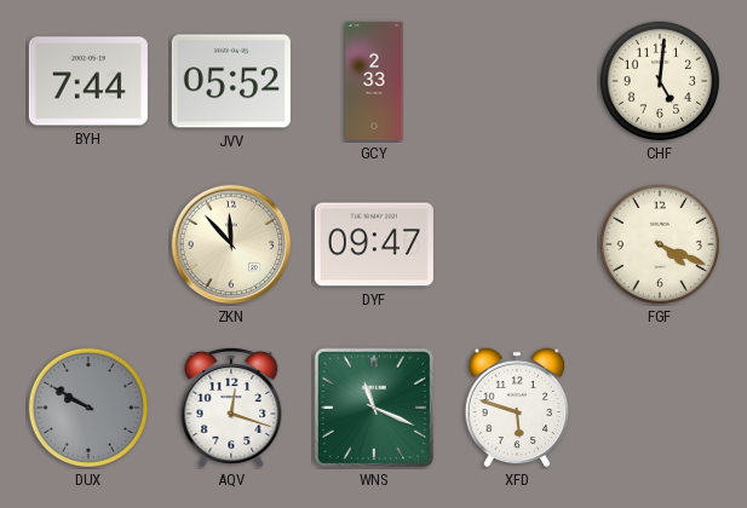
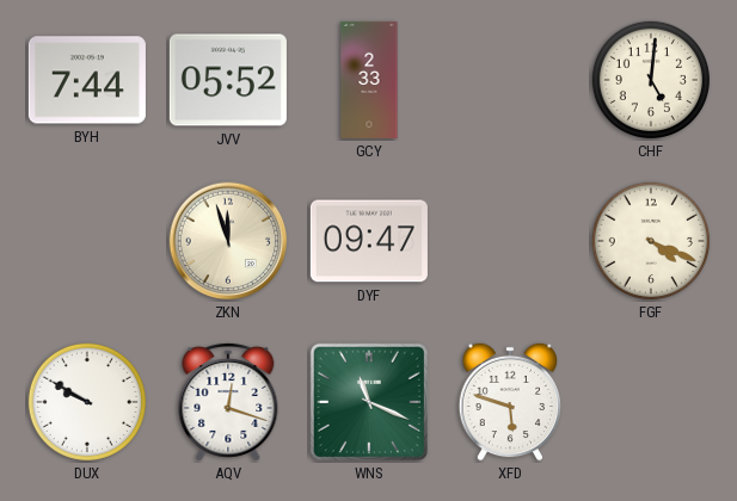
ZKN: 11:53 -> 11:57
DUX dial: grey -> white
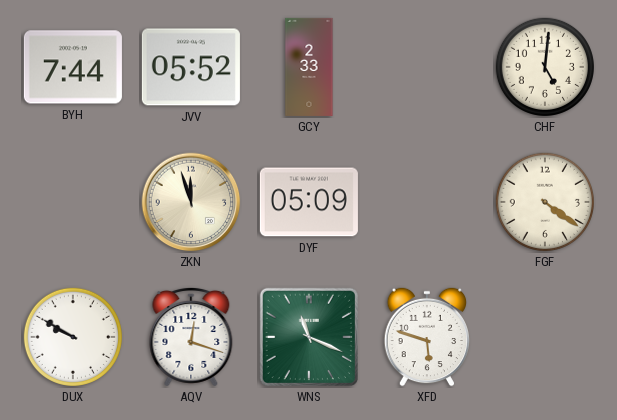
DYF: 09:47 -> 05:09
FGF: 4:19 -> 4:21
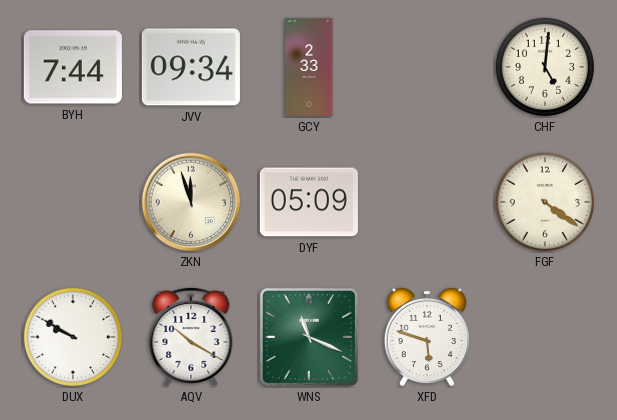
JVV: 05:52 -> 09:34
AQV: 12:18 -> 10:20
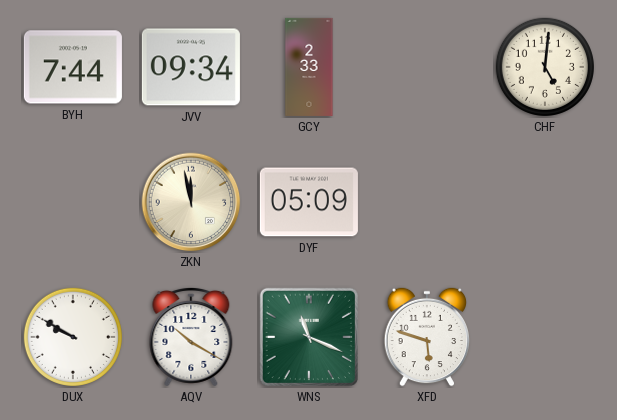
ZKN: 11:57 -> 11:58
FGF: 4:21 -> none
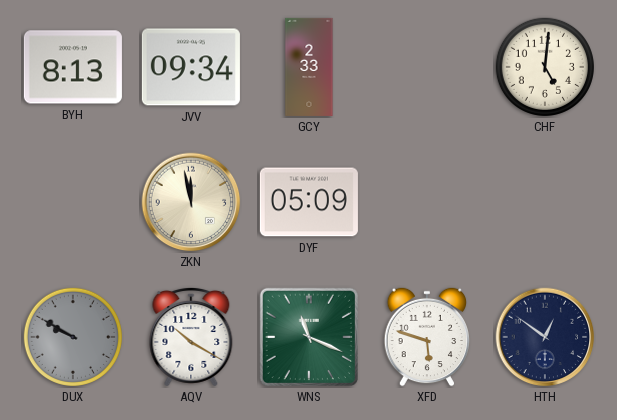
BYH: 7:44 -> 8:13
DUX dial: white -> grey
HTH: none -> 12:51
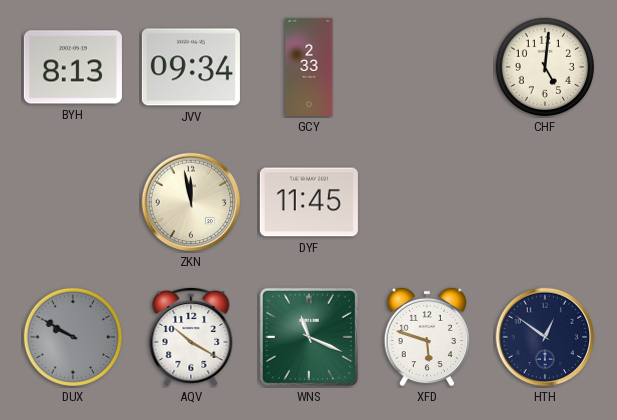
DYF: 05:09 -> 11:45
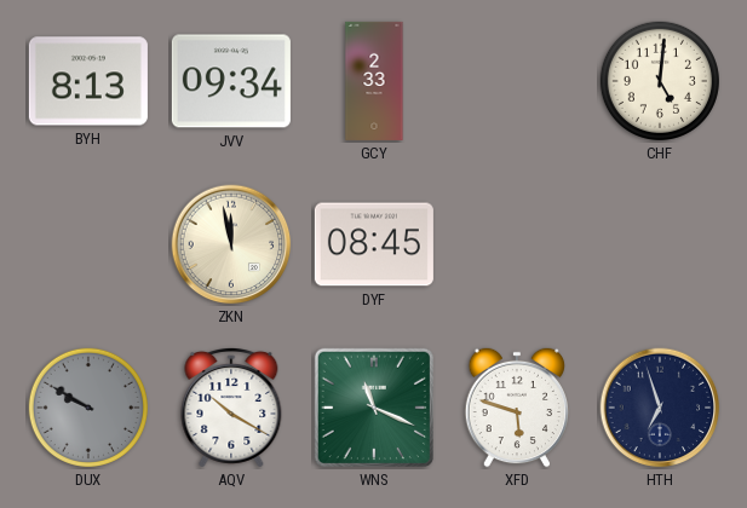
DYF: 11:45 -> 08:45
HTH: 12:51 -> 6:57
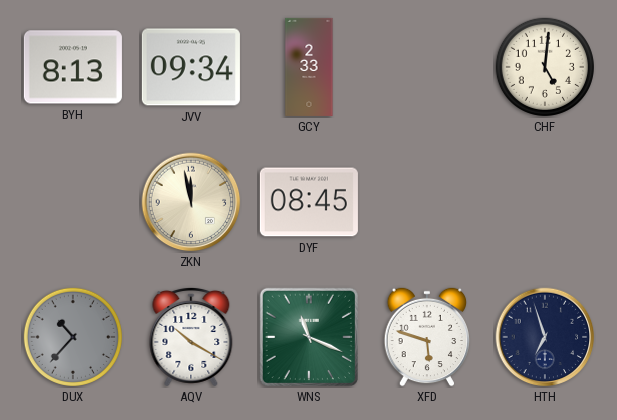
DUX: 9:50 -> 10:37
